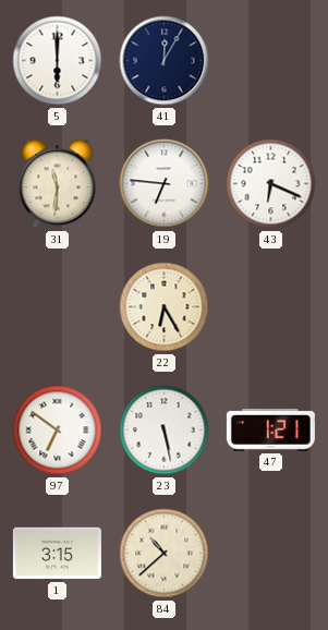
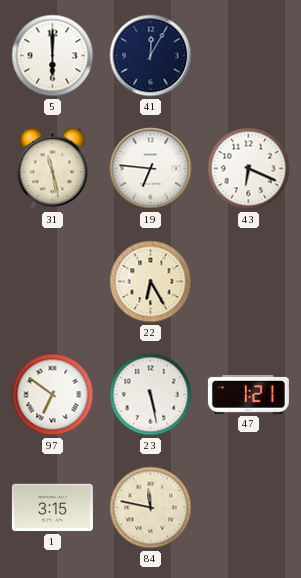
31: 11:31 -> 11:28
84: 10:38 -> 11:47
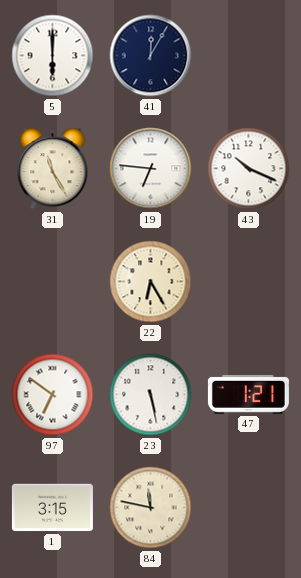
31: 11:28 -> 11:25
43: 6:19 -> 10:19
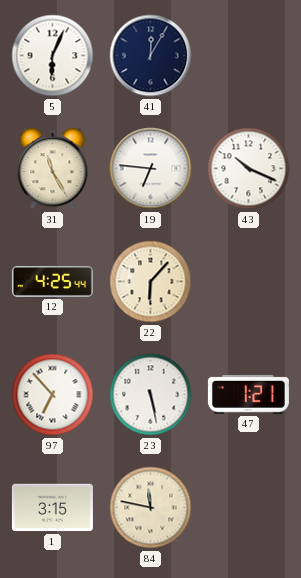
5: 6:00 -> 6:04
12: none -> 4:25
22: 6:25 -> 6:07
97: 6:51 -> 6:53
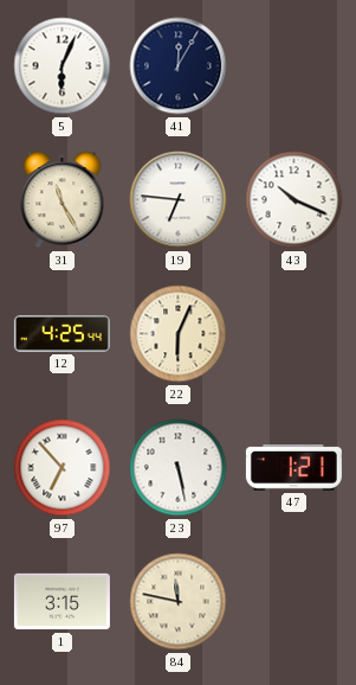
22: 6:07 -> 6:04
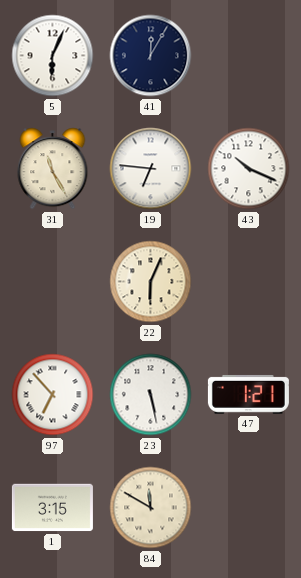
12: 4:25 -> none
84: 11:47 -> 11:50
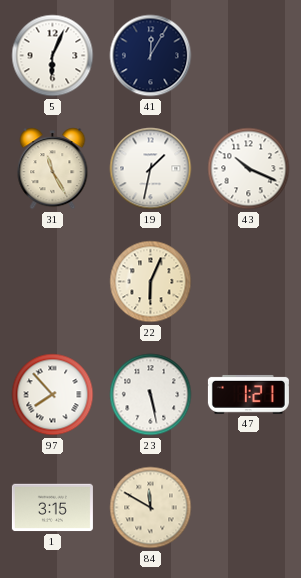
19: 6:46 -> 1:32
97: 6:53 -> 7:53
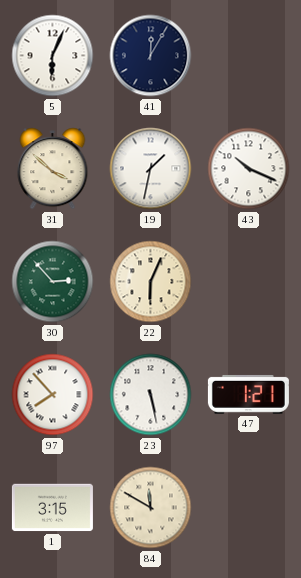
31: 11:25 -> 3:52
30: none -> 2:53
